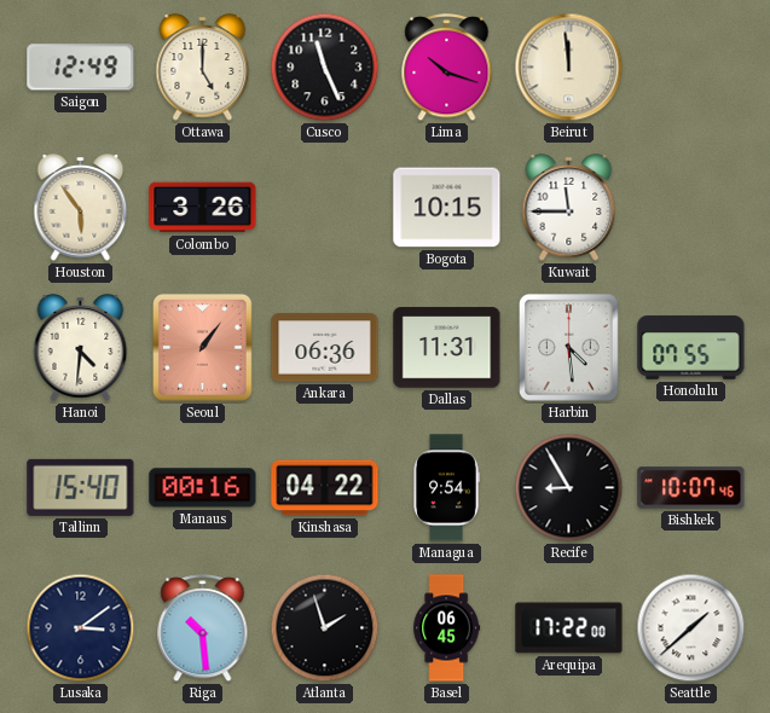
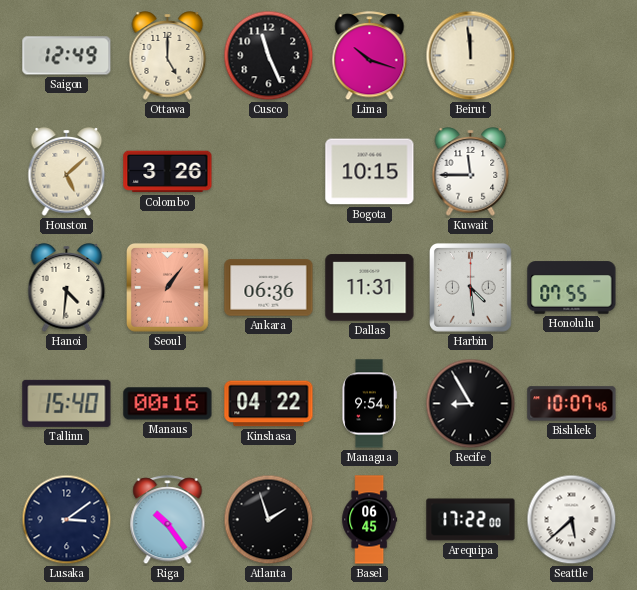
Houston: 5:54 -> 5:08
Riga: 10:29 -> 10:24
Seattle: 1:38 -> 5:38
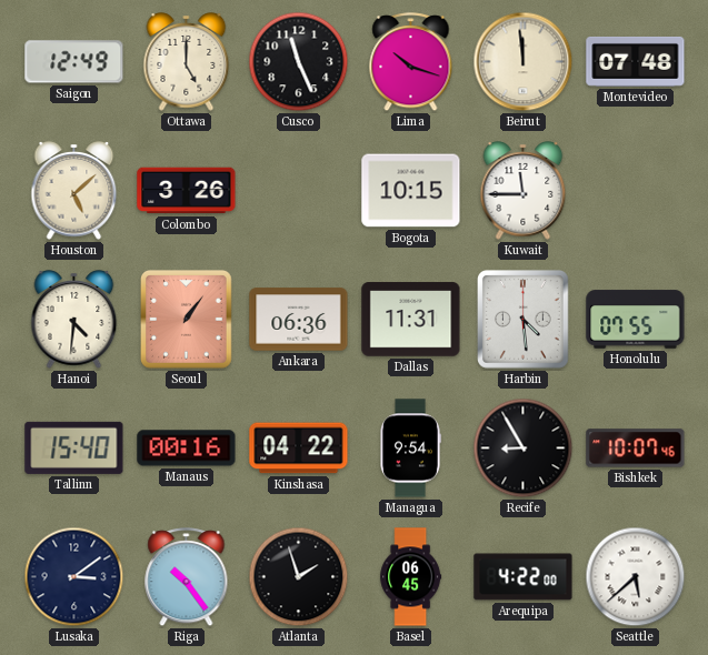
Montevideo: none -> 07:48
Arequipa: 17:22 -> 4:22
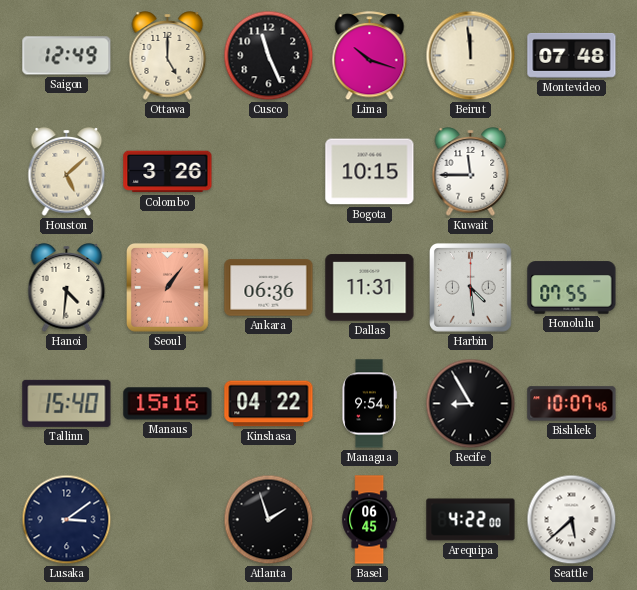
Manaus: 00:16 -> 15:16
Riga: 10:24 -> none
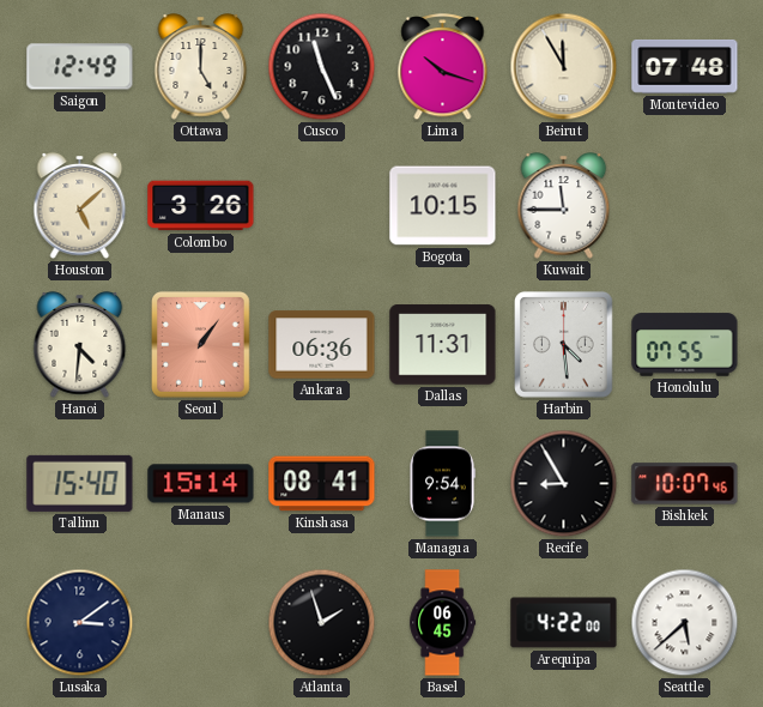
Beirut: 11:59 -> 11:55
Manaus: 15:16 -> 15:14
Kinshasa: 04:22 -> 08:41
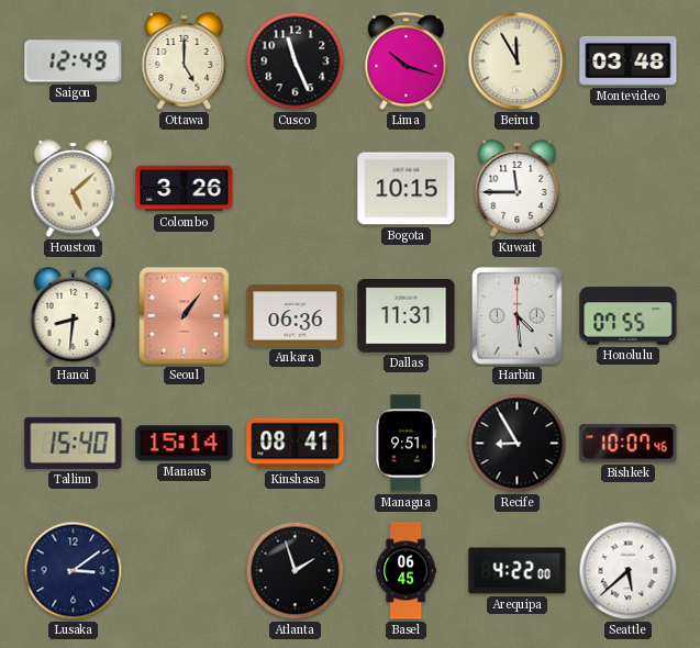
Montevideo: 07:48 -> 03:48
Hanoi: 4:31 -> 8:31
Managua: 9:54 -> 9:51
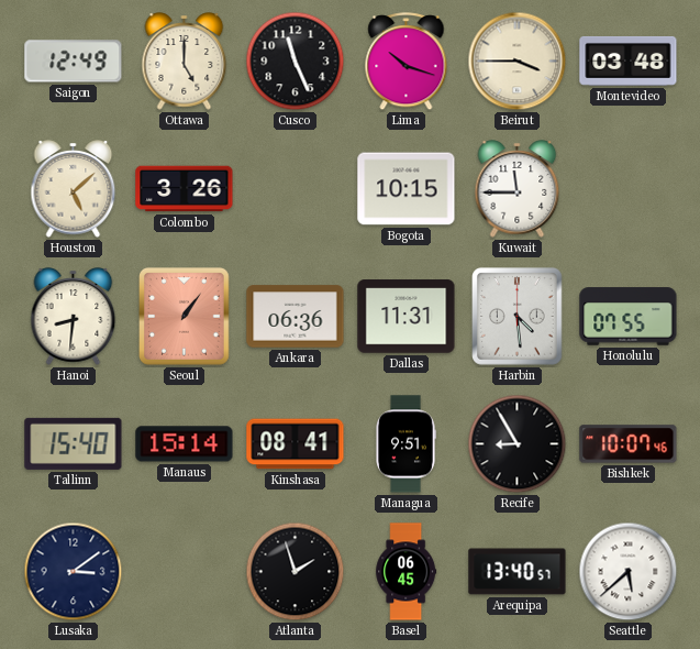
Beirut: 11:55 -> 3:45
Arequipa: 4:22 -> 13:40
